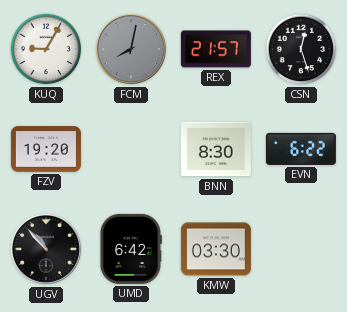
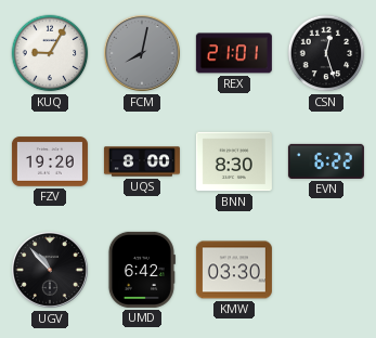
REX: 21:57 -> 21:01
UQS: none -> 8:00
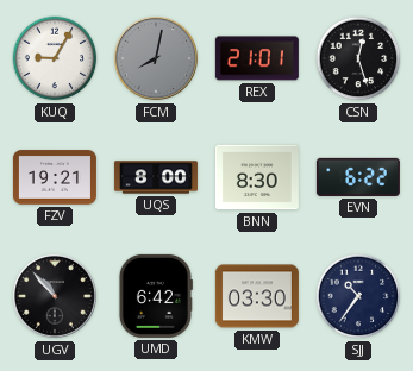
FZV: 19:20 -> 19:21
SJJ: none -> 10:36
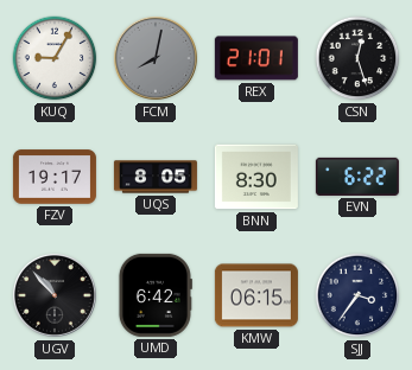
FZV: 19:21 -> 19:17
UQS: 8:00 -> 8:05
KMW: 03:30 -> 06:15
SJJ: 10:36 -> 3:36
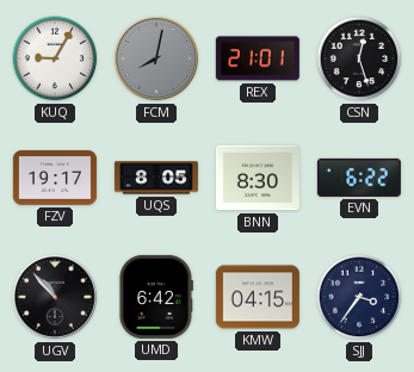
KMW: 06:15 -> 04:15
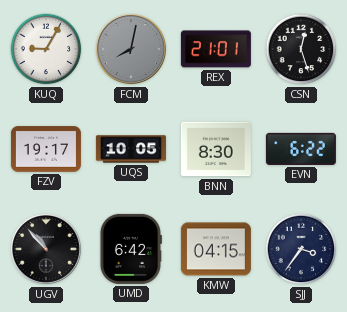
UQS: 8:05 -> 10:05
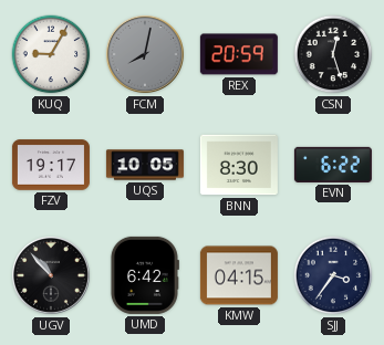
REX: 21:01 -> 20:59
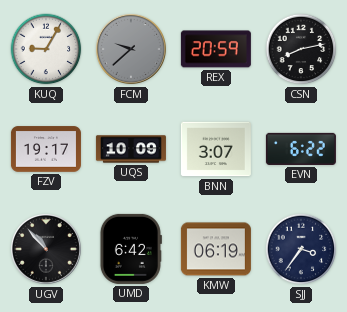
FCM: 8:02 -> 9:38
CSN: 12:27 -> 8:13
UQS: 10:05 -> 10:09
BNN: 8:30 -> 3:07
KMW: 04:15 -> 06:19
